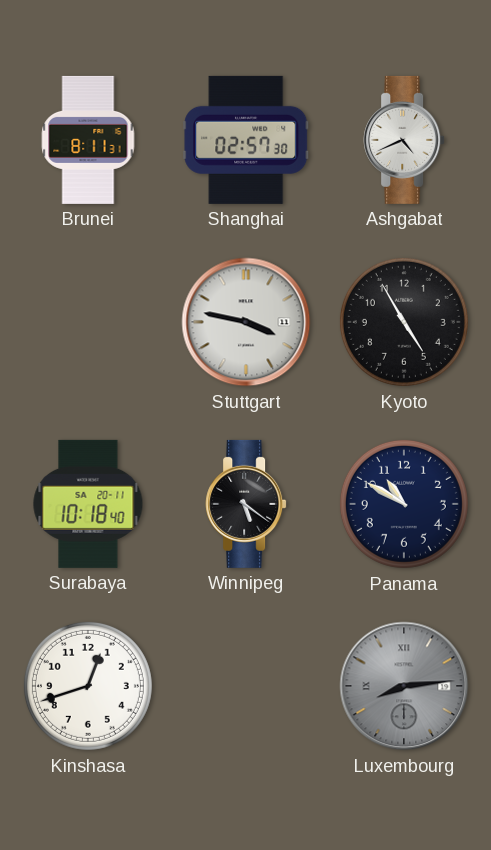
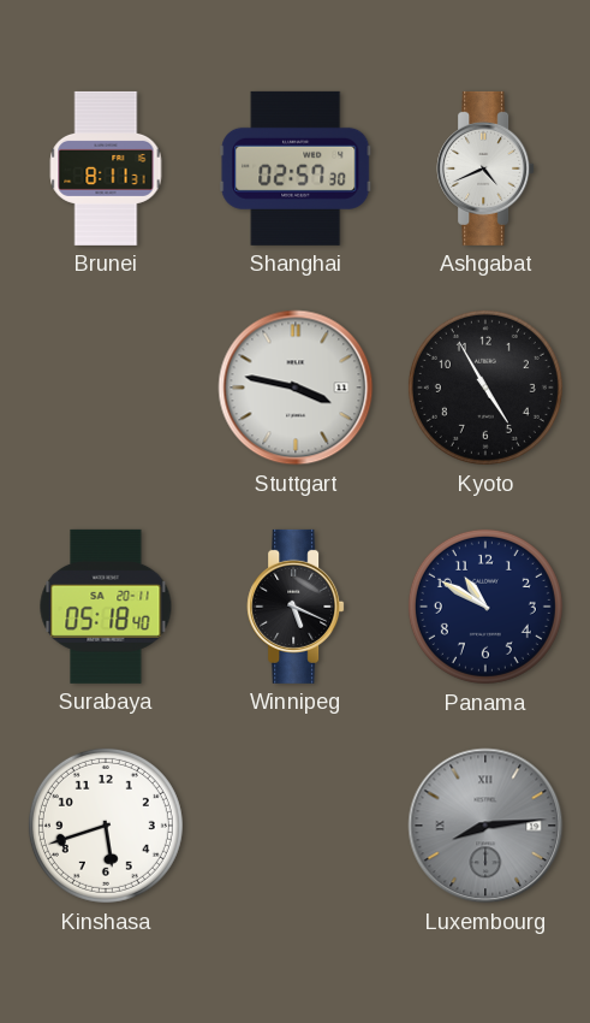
Surabaya: 10:18 -> 05:18
Winnipeg: 5:21 -> 5:19
Kinshasa: 12:42 -> 5:42
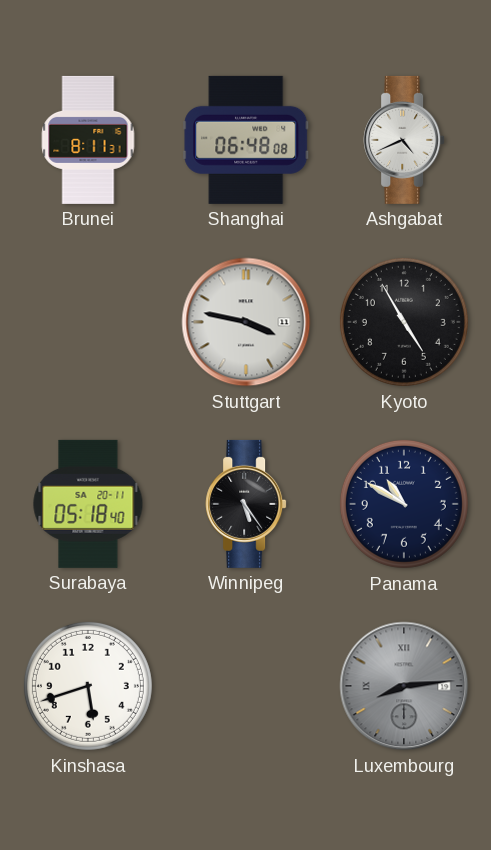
Shanghai: 02:57 -> 06:48
Winnipeg: 5:19 -> 5:24
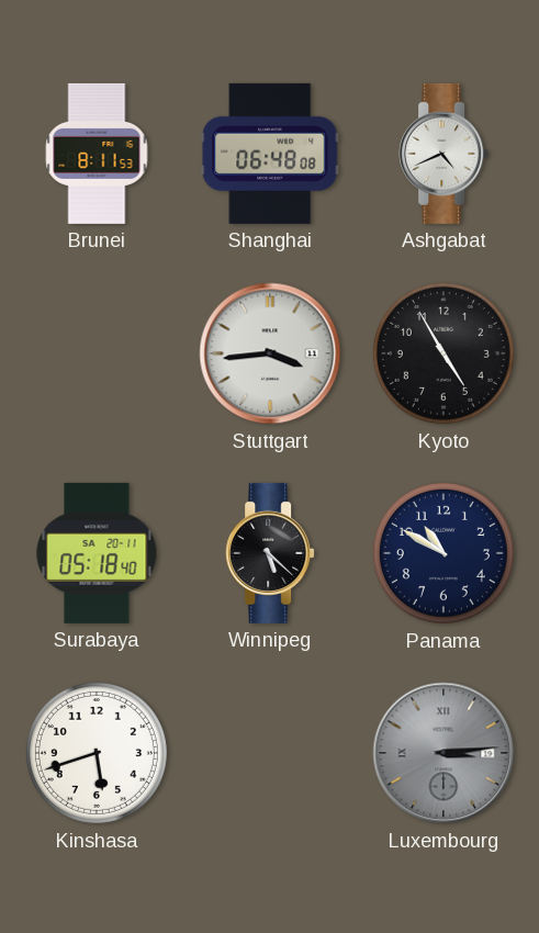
Brunei: 8:11:31 -> 8:11:53
Stuttgart: 3:47 -> 3:44
Winnipeg: 5:24 -> 5:22
Luxembourg: 8:14 -> 3:14
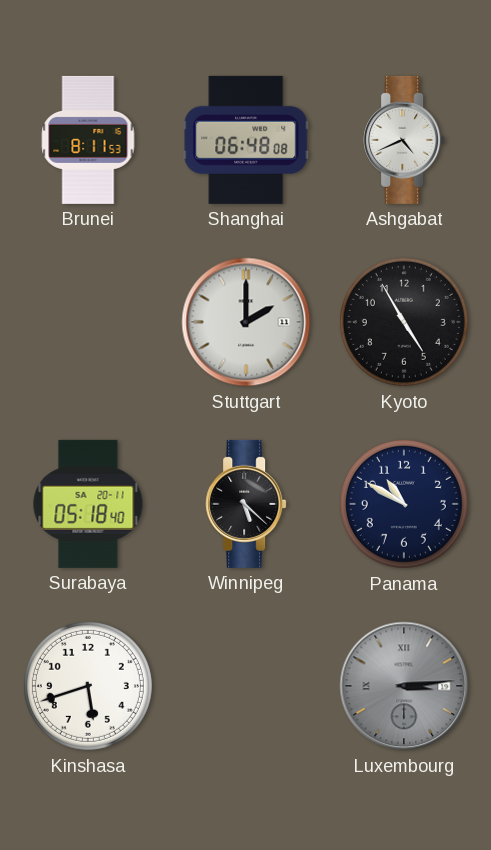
Stuttgart: 3:44 -> 2:00
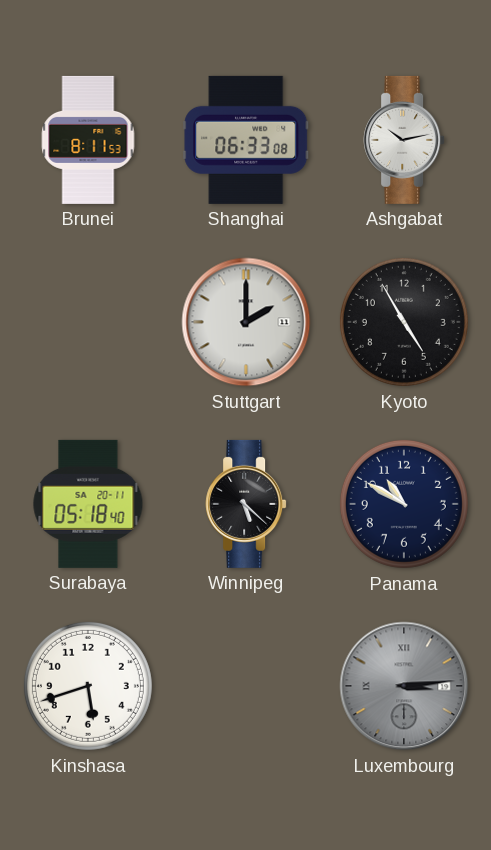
Shanghai: 06:48 -> 06:33
Ashgabat: 4:41 -> 10:13
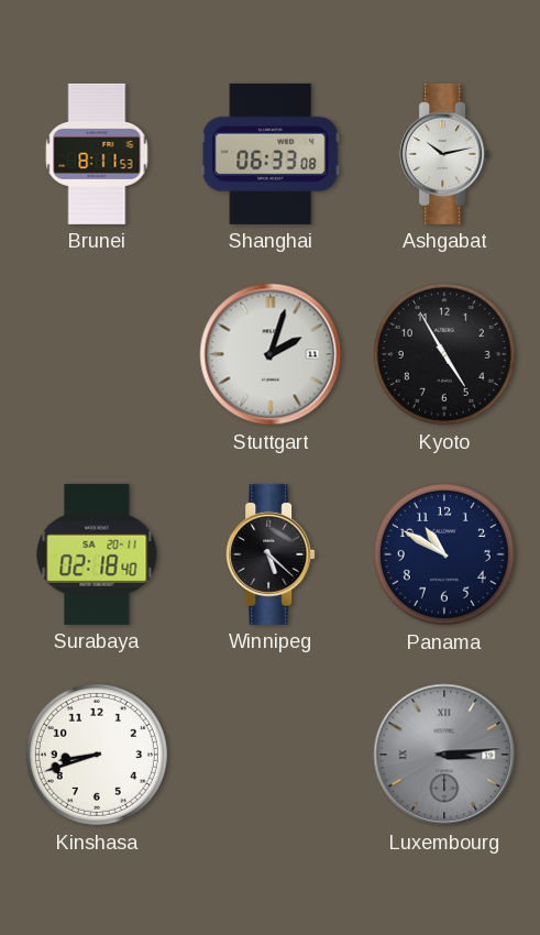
Stuttgart: 2:00 -> 2:03
Surabaya: 05:18 -> 02:18
Kinshasa: 5:42 -> 8:42
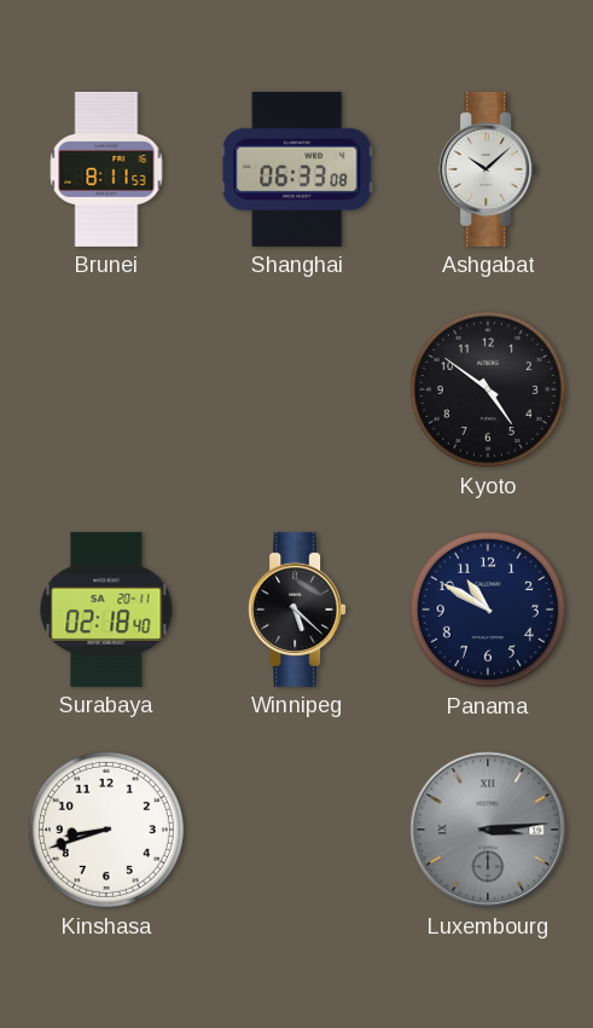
Ashgabat: 10:13 -> 10:08
Stuttgart: 2:03 -> none
Kyoto: 4:55 -> 4:51
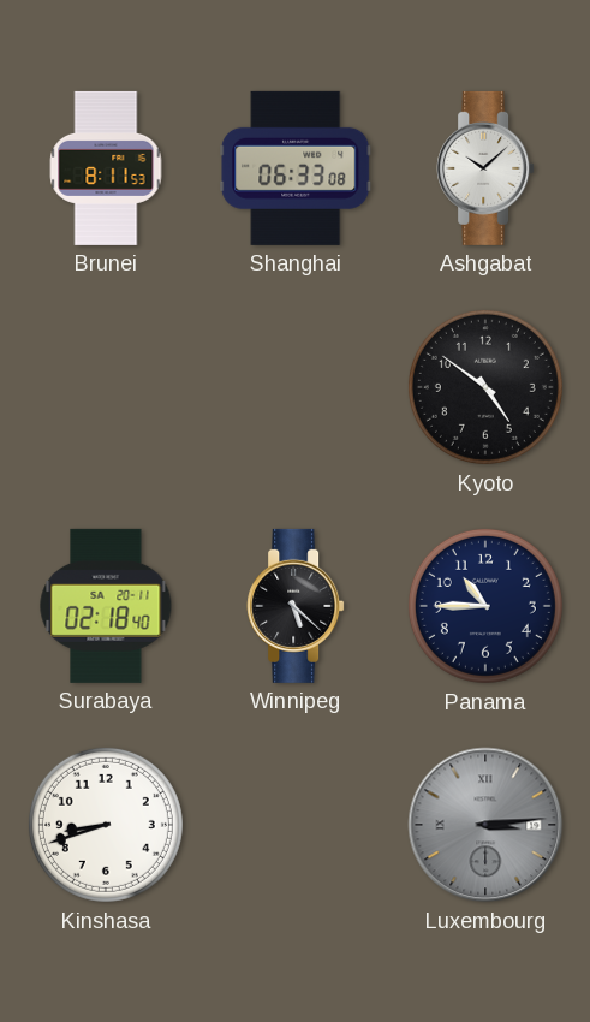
Panama: 10:50 -> 10:45
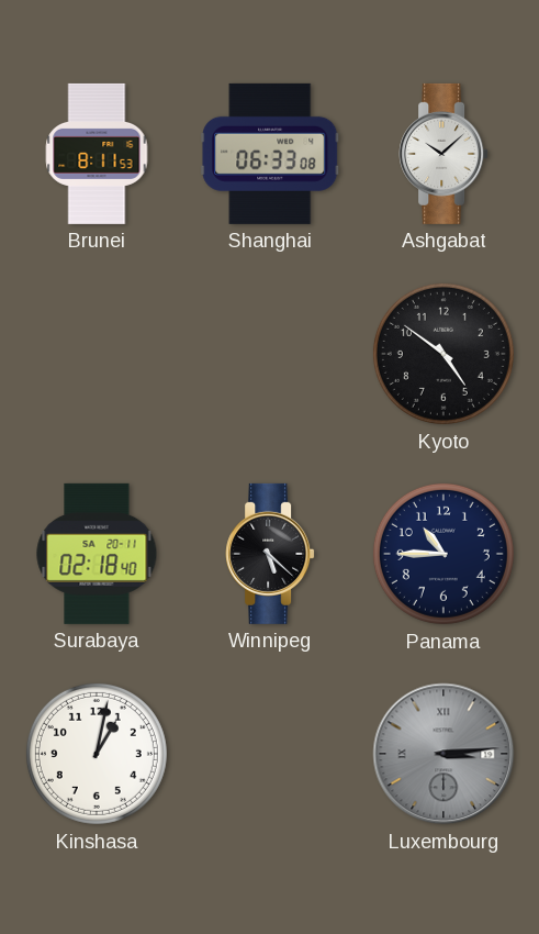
Kinshasa: 8:42 -> 1:02
